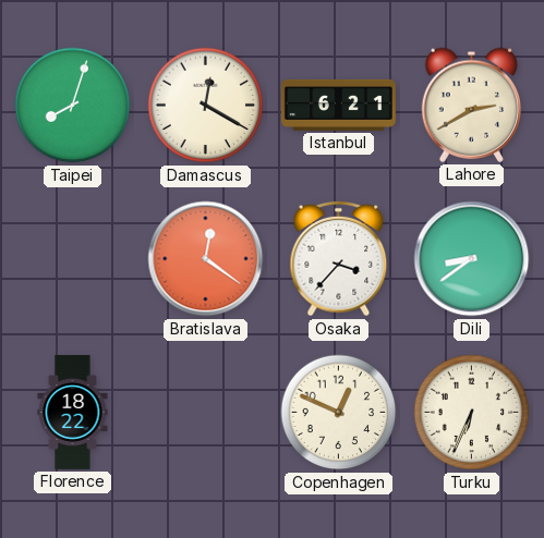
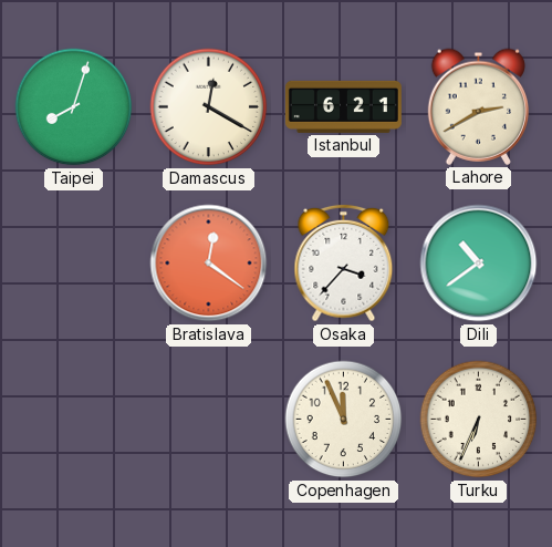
Dili: 8:39 -> 10:39
Florence: 18:22 -> none
Copenhagen: 12:49 -> 11:56
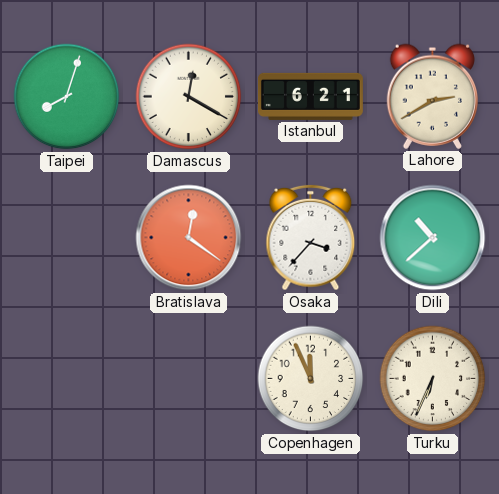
Dili: 10:39 -> 10:38
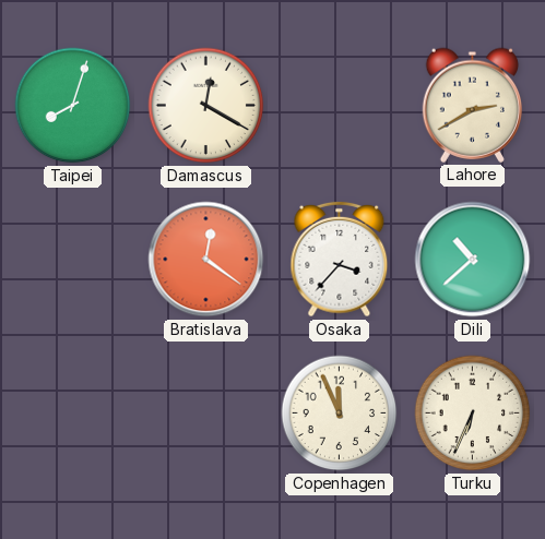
Istanbul: 6:21 -> none
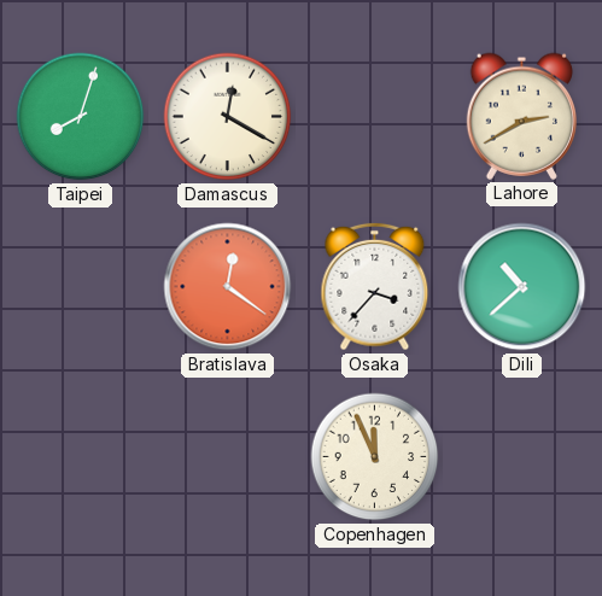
Turku: 6:34 -> none
